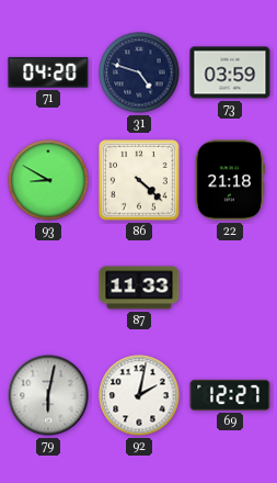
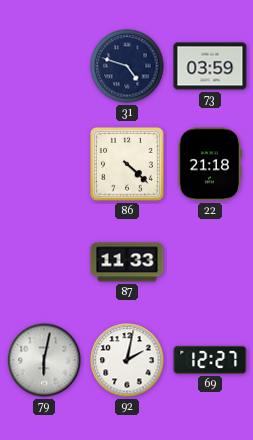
71: 04:20 -> none
93: 8:50 -> none
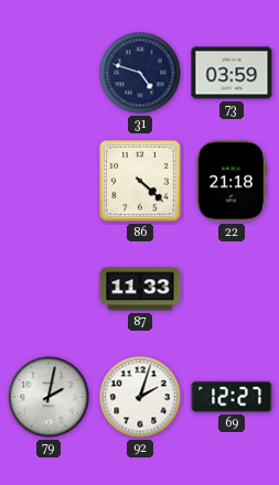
79: 6:02 -> 2:02
92: 2:02 -> 2:03
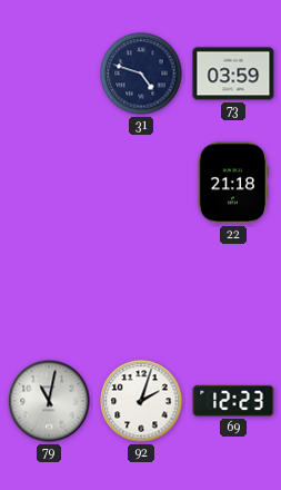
86: 4:22 -> none
87: 11:33 -> none
79: 2:02 -> 11:02
69: 12:27 -> 12:23
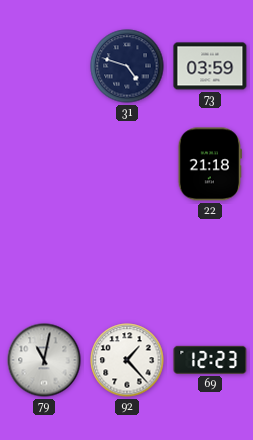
92: 2:03 -> 1:23
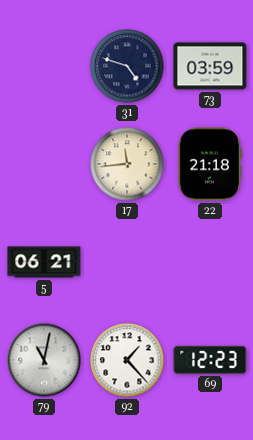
17: none -> 11:44
5: none -> 06:21
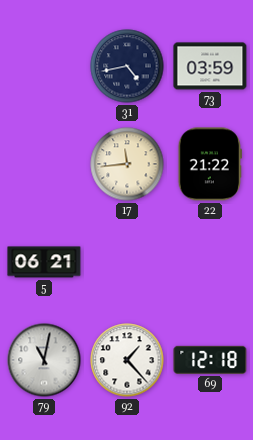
31: 4:48 -> 4:43
22: 21:18 -> 21:22
69: 12:23 -> 12:18
